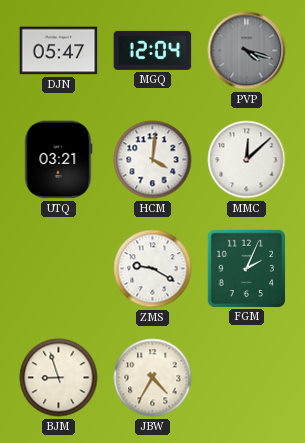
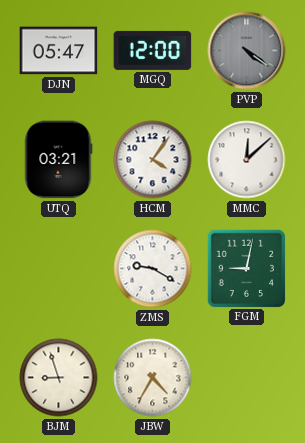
MGQ: 12:04 -> 12:00
PVP: 4:18 -> 4:21
HCM: 4:01 -> 4:06
FGM: 2:04 -> 9:02
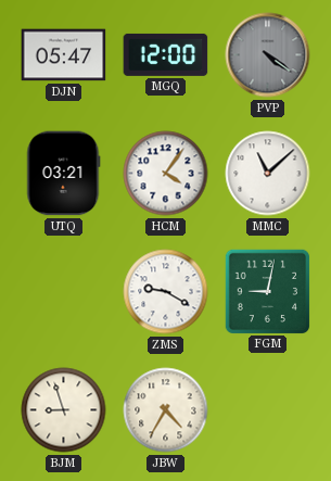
MMC: 12:08 -> 11:08
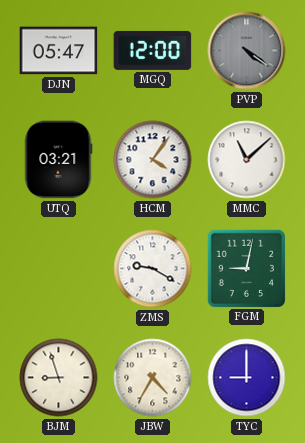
TYC: none -> 9:00
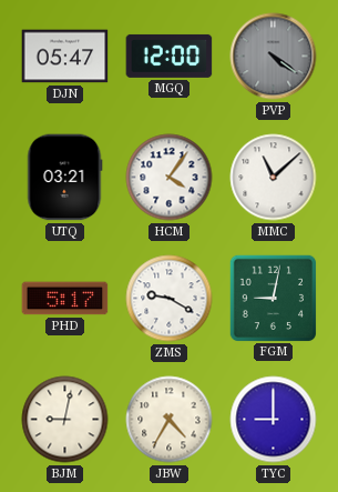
PHD: none -> 5:17
BJM: 8:57 -> 9:02
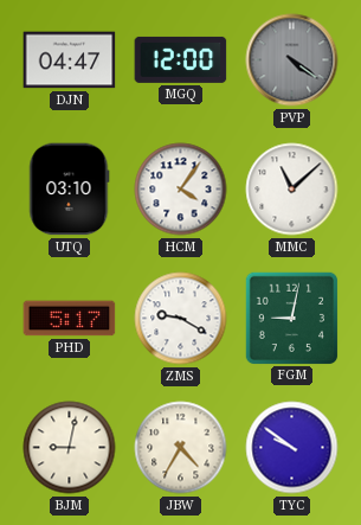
DJN: 05:47 -> 04:47
UTQ: 03:21 -> 03:10
TYC: 9:00 -> 9:51
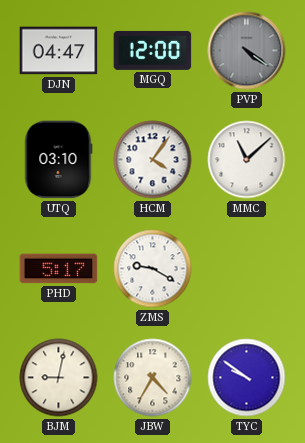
FGM: 9:02 -> none
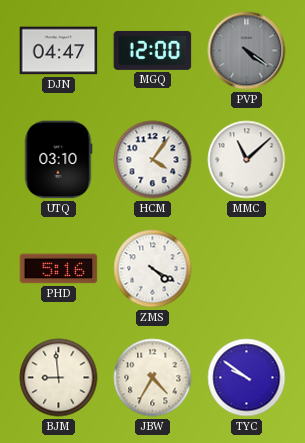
PHD: 5:17 -> 5:16
ZMS: 9:20 -> 4:20
BJM: 9:02 -> 8:59
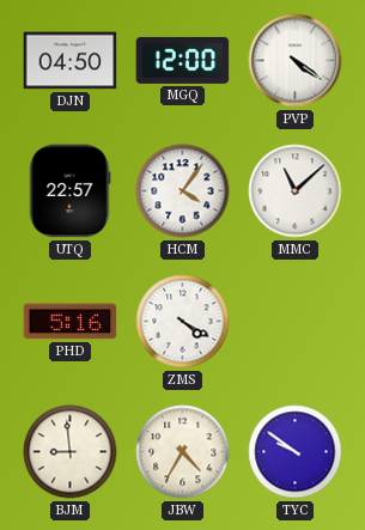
DJN: 04:47 -> 04:50
PVP dial: grey -> white
UTQ: 03:10 -> 22:57
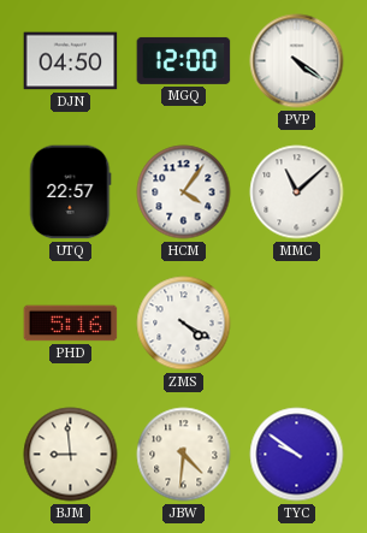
JBW: 4:35 -> 4:31
